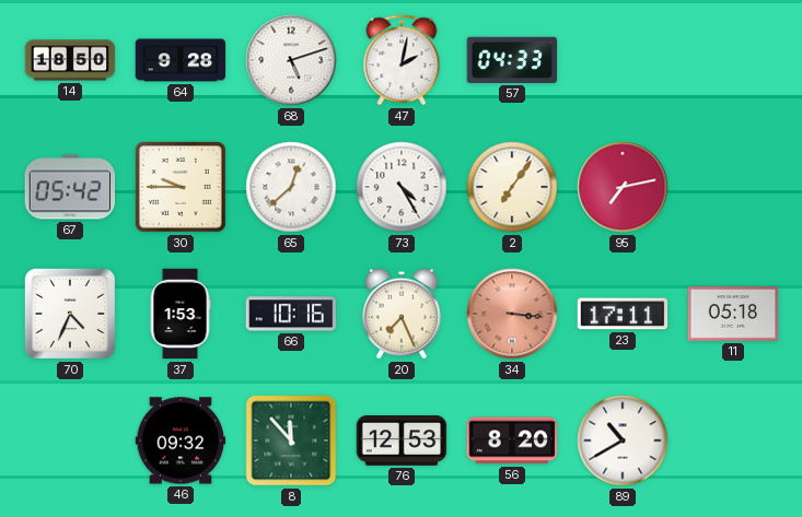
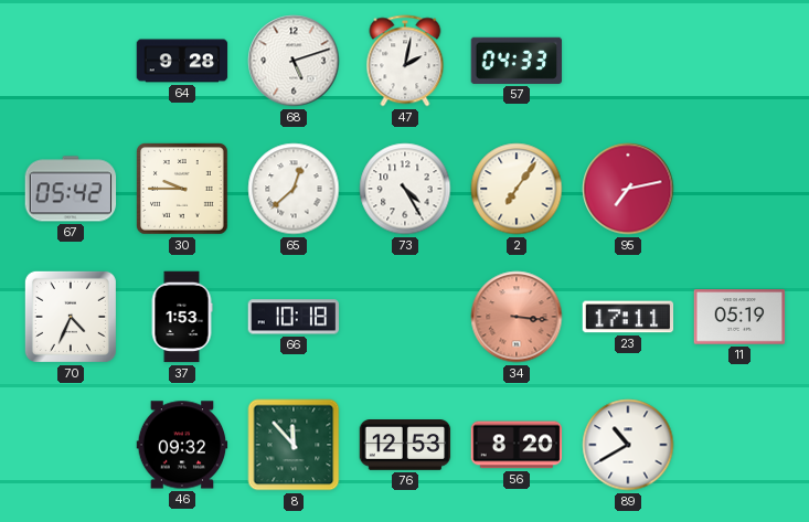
14: 18:50 -> none
66: 10:16 -> 10:18
20: 7:26 -> none
11: 05:18 -> 05:19
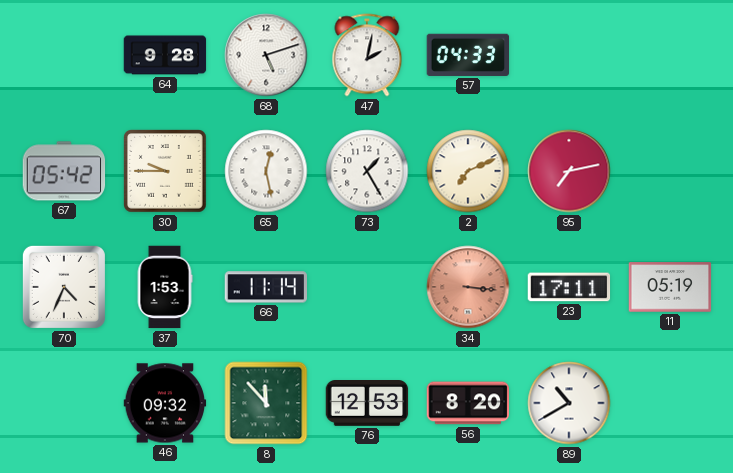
65: 12:38 -> 12:28
73: 4:25 -> 1:25
2: 7:06 -> 7:11
66: 10:18 -> 11:14
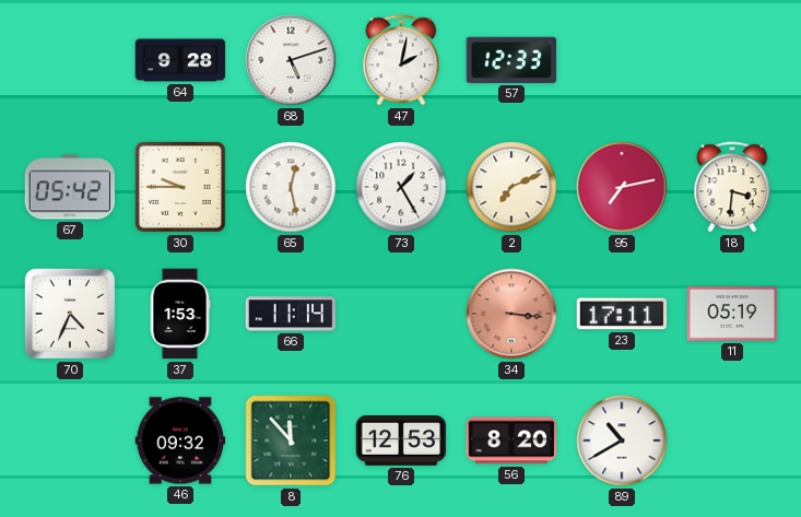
57: 04:33 -> 12:33
18: none -> 3:31
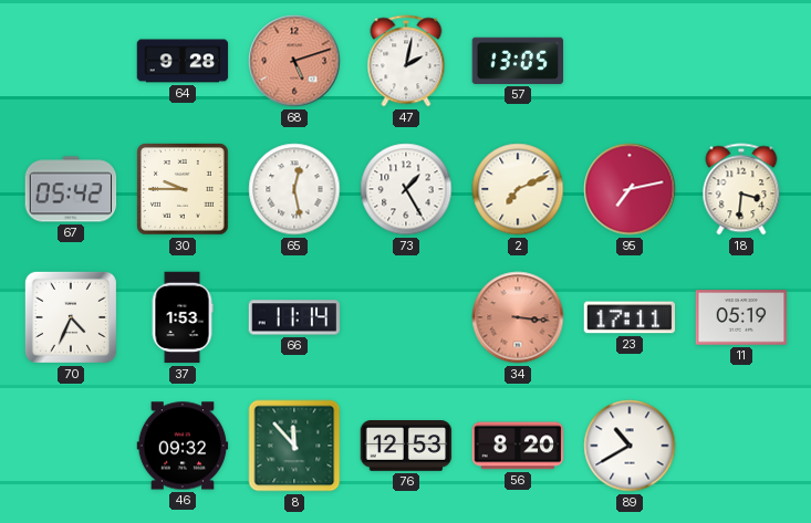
68 dial: white -> salmon
57: 12:33 -> 13:05
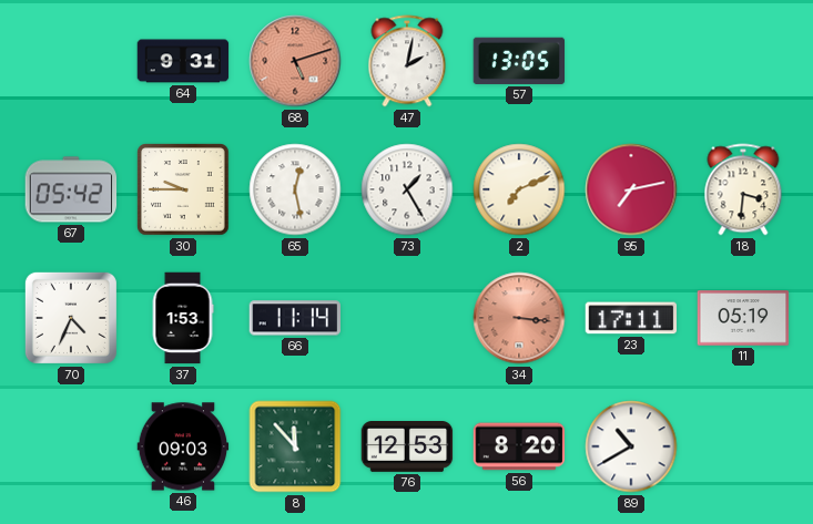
64: 9:28 -> 9:31
46: 09:32 -> 09:03
